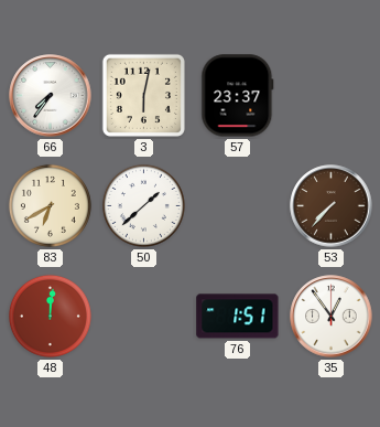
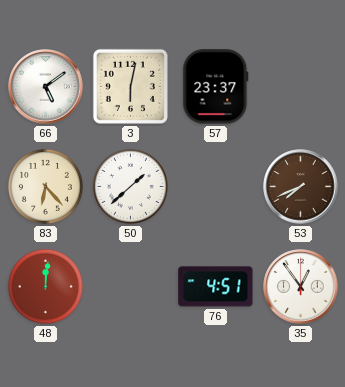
66: 7:36 -> 5:09
83: 6:40 -> 6:23
53: 7:37 -> 7:41
76: 1:51 -> 4:51
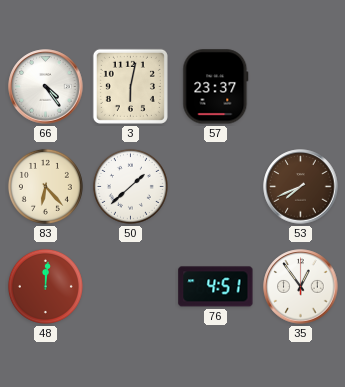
66: 5:09 -> 4:24
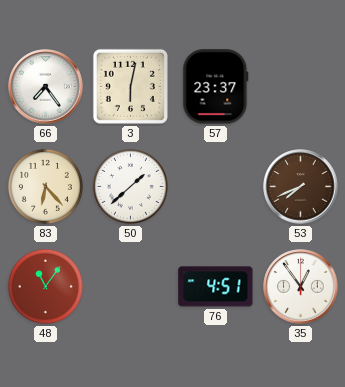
66: 4:24 -> 7:24
48: 12:01 -> 11:06
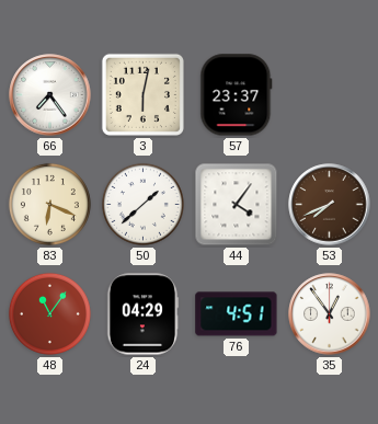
83: 6:23 -> 6:19
44: none -> 4:06
24: none -> 04:29
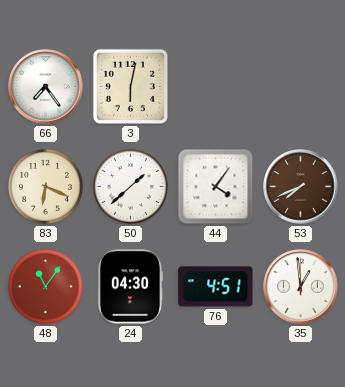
57: 23:37 -> none
24: 04:29 -> 04:30
35: 12:54 -> 12:59
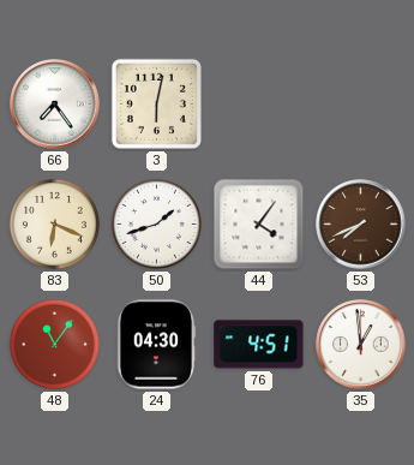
50: 1:38 -> 1:42
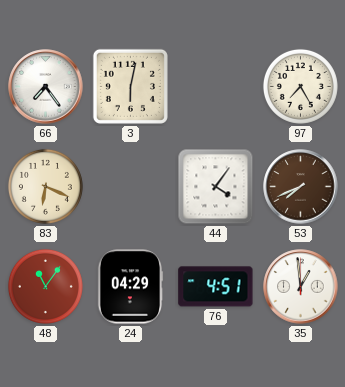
97: none -> 7:25
50: 1:42 -> none
24: 04:30 -> 04:29
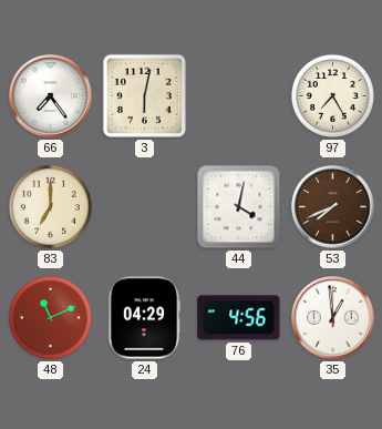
83: 6:19 -> 7:00
44: 4:06 -> 4:02
48: 11:06 -> 11:11
76: 4:51 -> 4:56
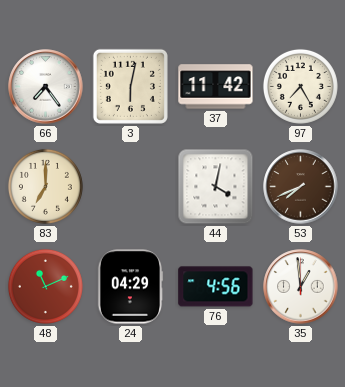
37: none -> 11:42
